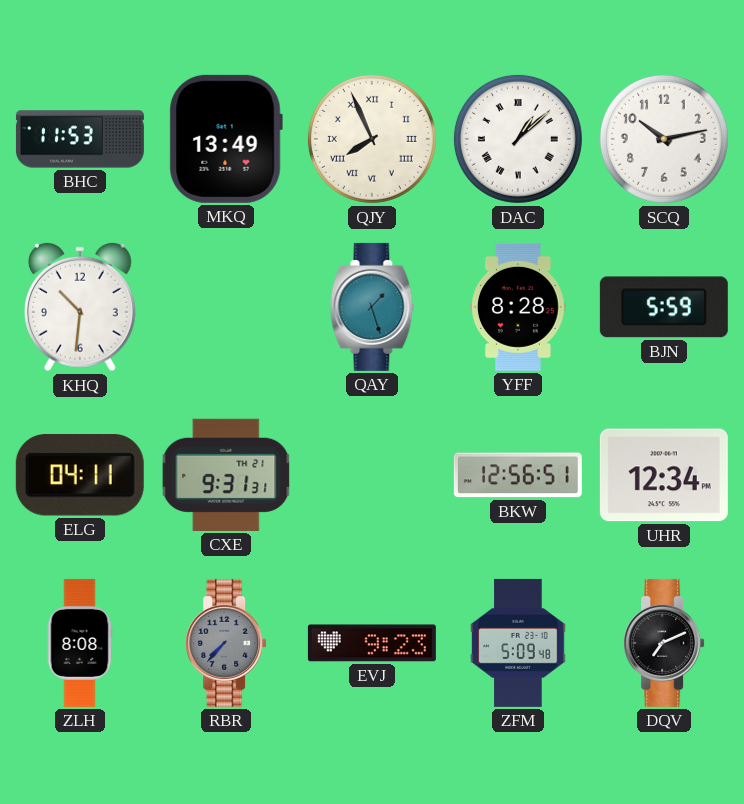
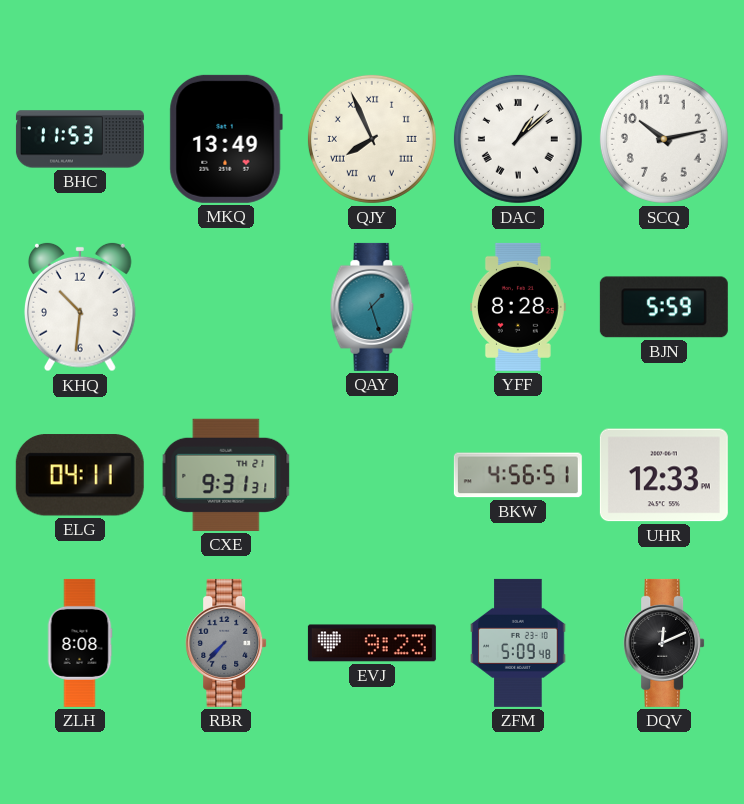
BKW: 12:56 -> 4:56
UHR: 12:34 -> 12:33
DQV: 7:11 -> 12:11
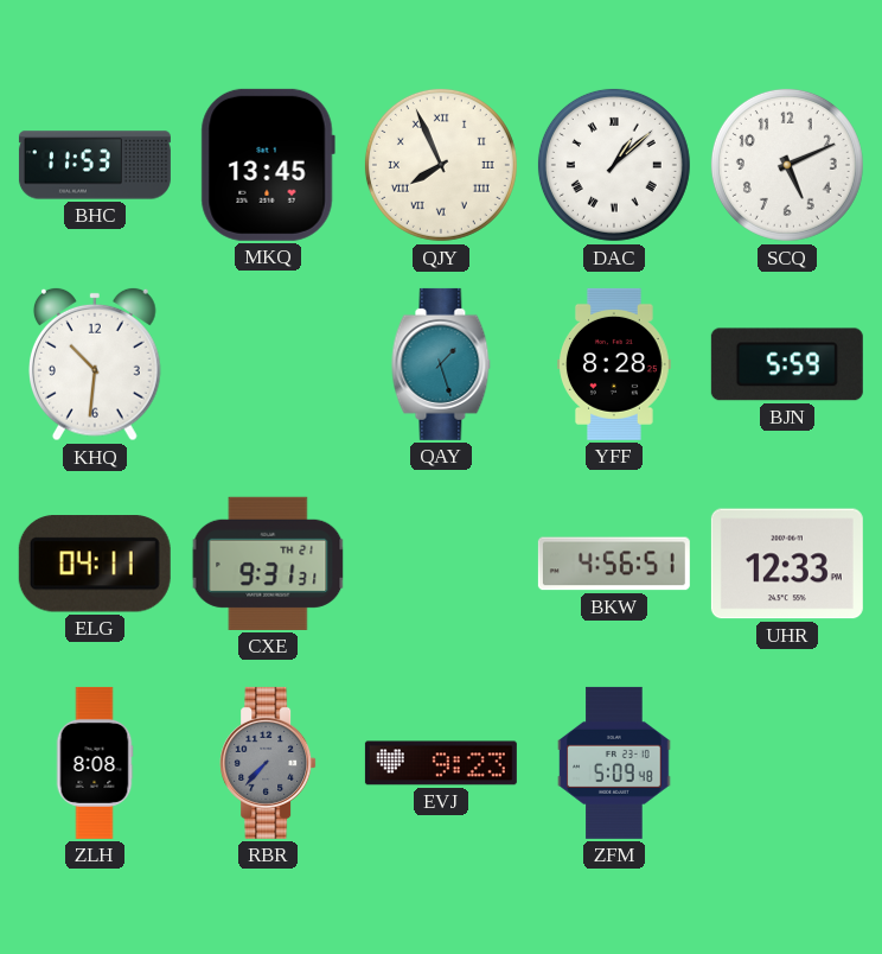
MKQ: 13:49 -> 13:45
SCQ: 10:13 -> 5:11
DQV: 12:11 -> none
